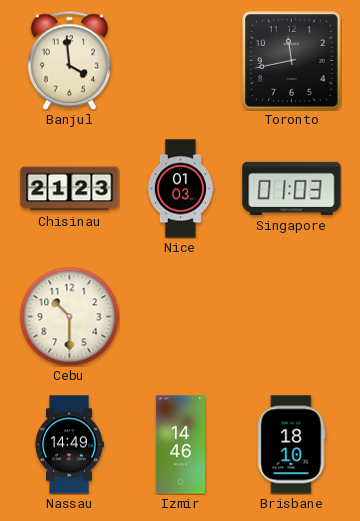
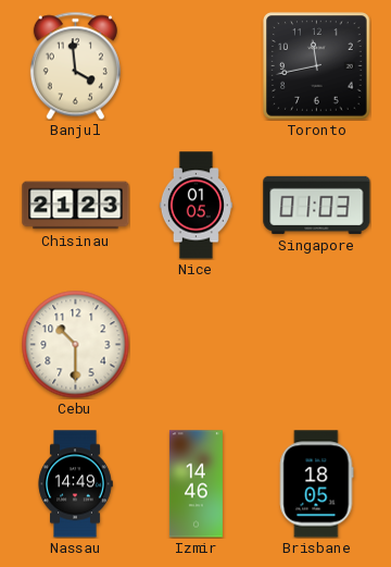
Nice: 01:03 -> 01:05
Brisbane: 18:10 -> 18:05
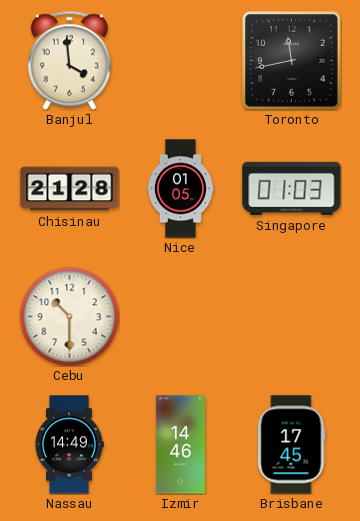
Chisinau: 21:23 -> 21:28
Brisbane: 18:05 -> 17:45
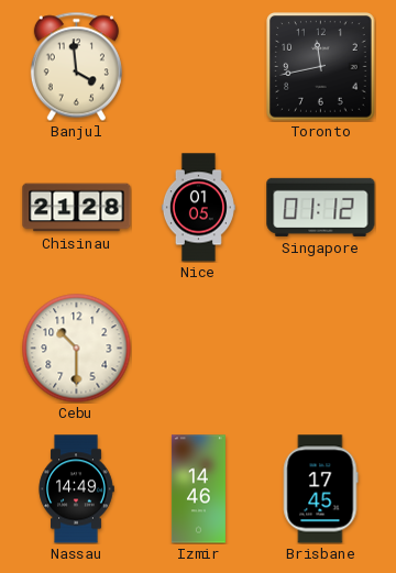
Singapore: 01:03 -> 01:12
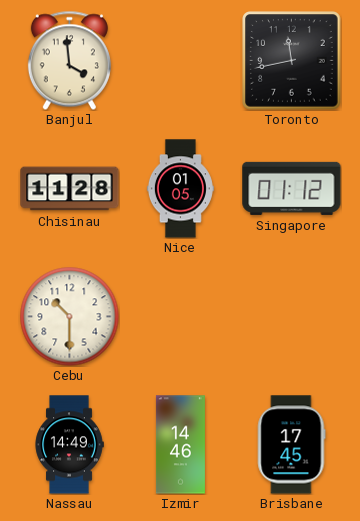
Chisinau: 21:28 -> 11:28
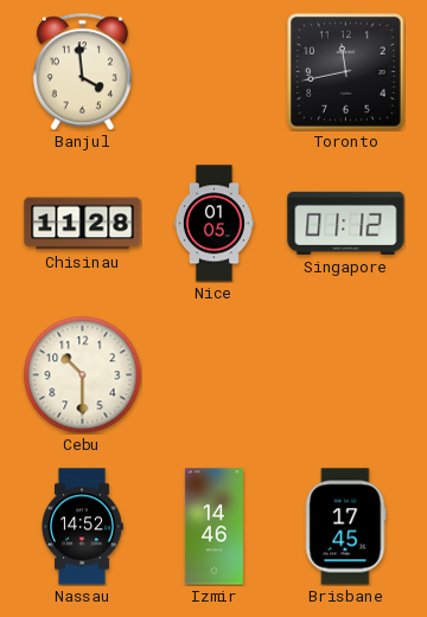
Nassau: 14:49 -> 14:52
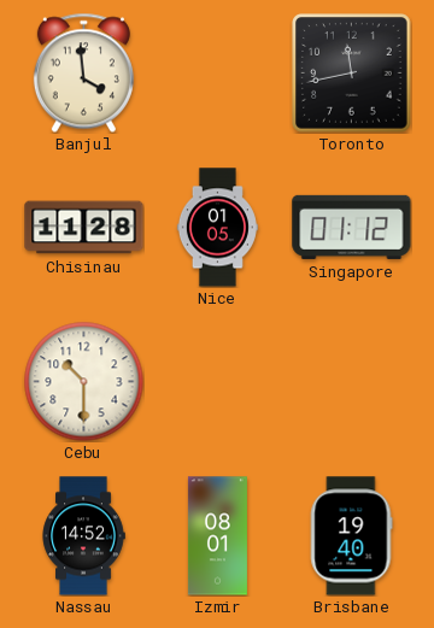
Izmir: 14:46 -> 08:01
Brisbane: 17:45 -> 19:40
